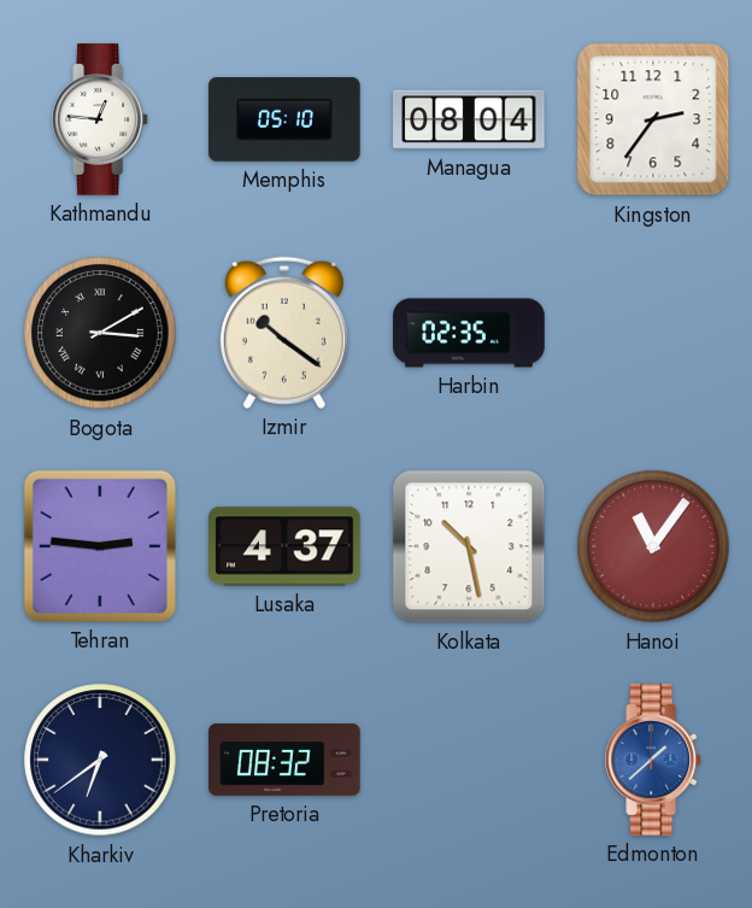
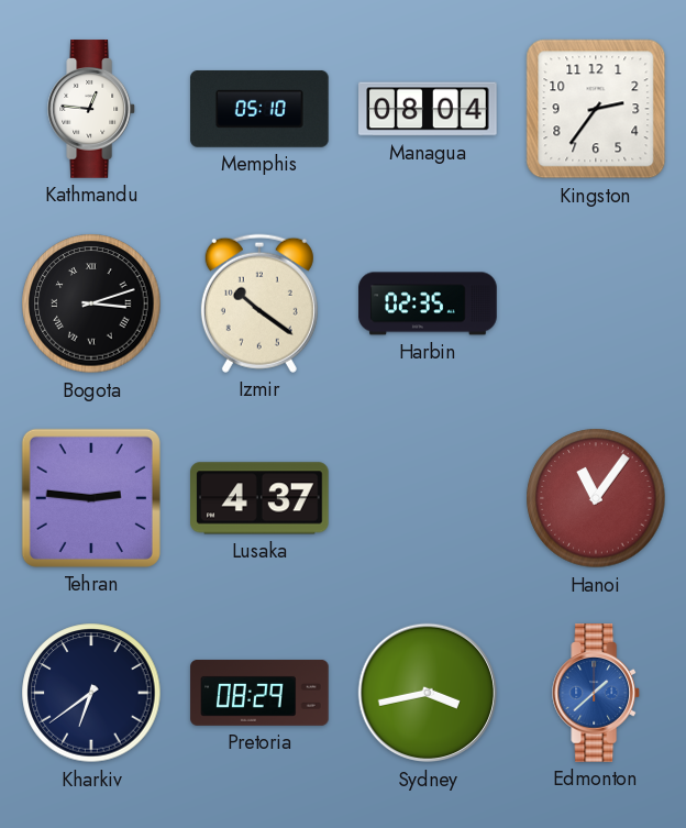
Bogota: 3:10 -> 3:12
Kolkata: 10:28 -> none
Pretoria: 08:32 -> 08:29
Sydney: none -> 3:43
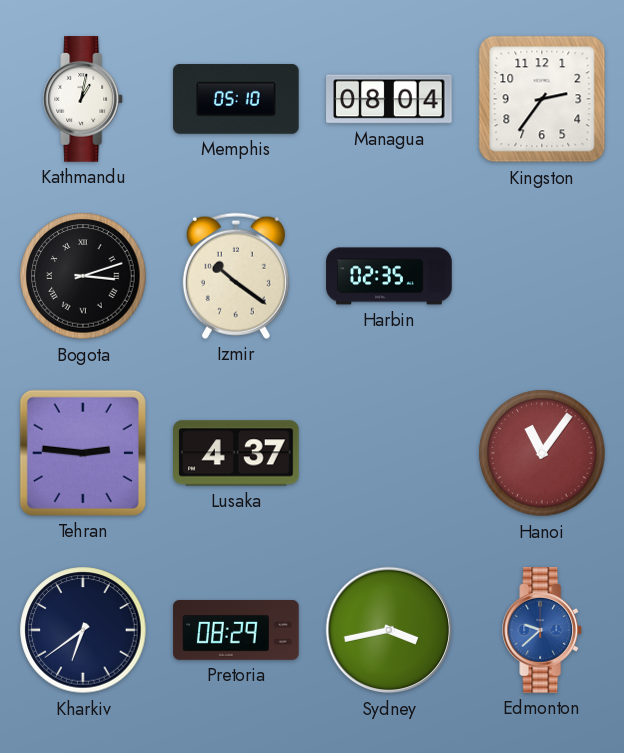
Kathmandu: 12:46 -> 1:02
Edmonton: 1:38 -> 9:38
